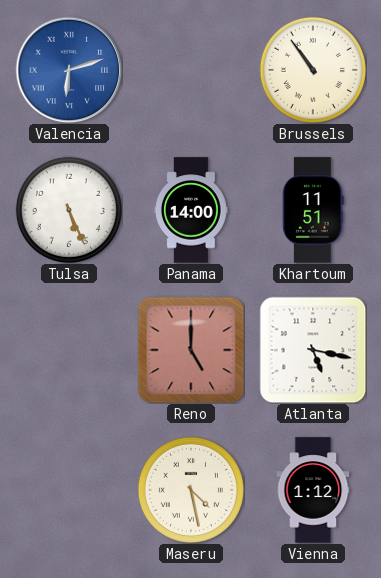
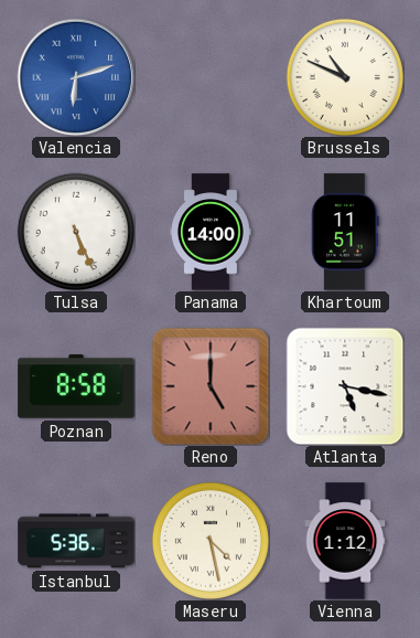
Brussels: 10:54 -> 10:49
Poznan: none -> 8:58
Istanbul: none -> 5:36
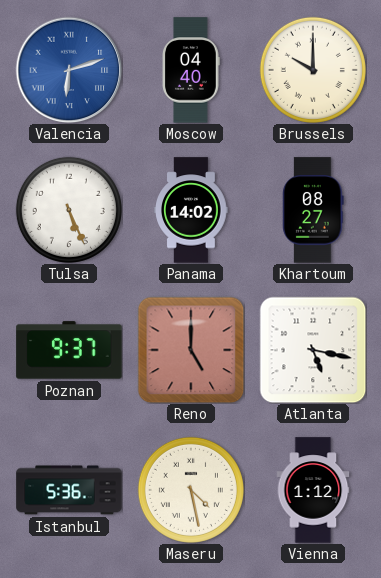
Moscow: none -> 04:40
Brussels: 10:49 -> 10:00
Panama: 14:00 -> 14:02
Khartoum: 11:51 -> 08:27
Poznan: 8:58 -> 9:37
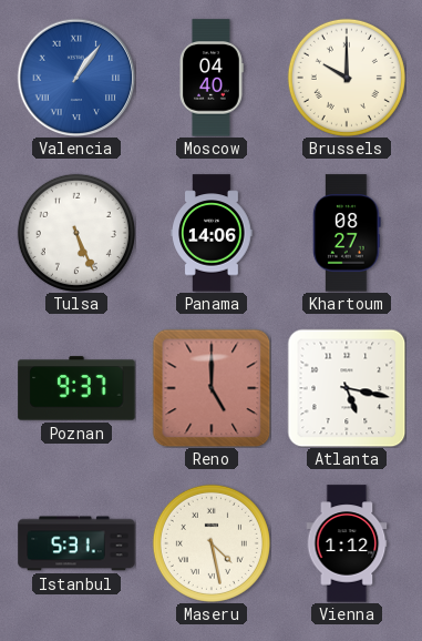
Valencia: 6:12 -> 1:06
Panama: 14:02 -> 14:06
Istanbul: 5:36 -> 5:31
